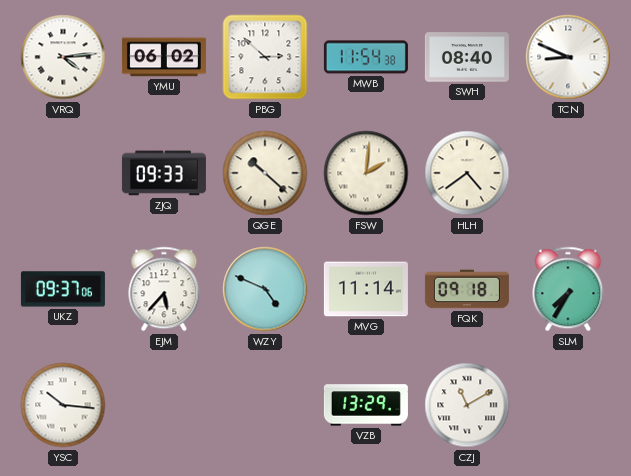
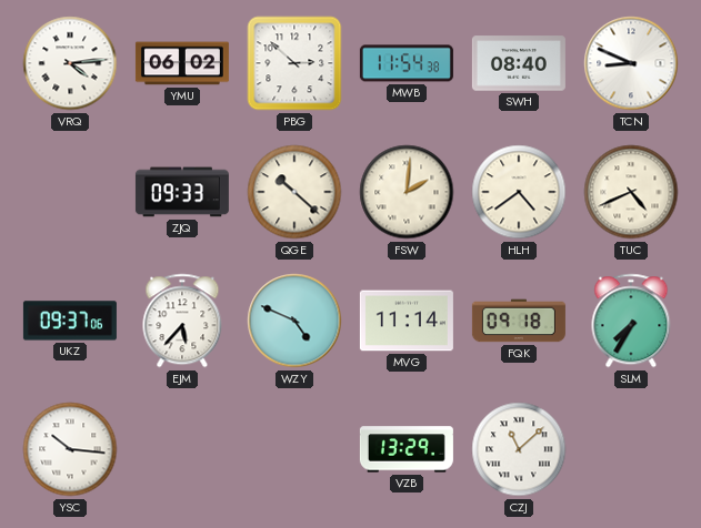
TUC: none -> 4:41
CZJ: 11:10 -> 11:08
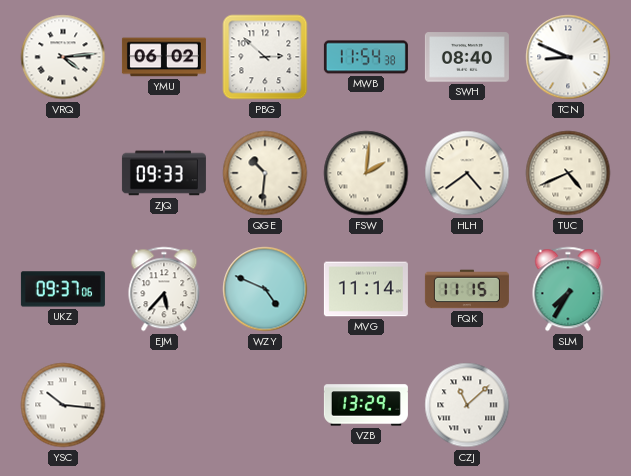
QGE: 10:22 -> 10:31
FQK: 09:18 -> 11:15
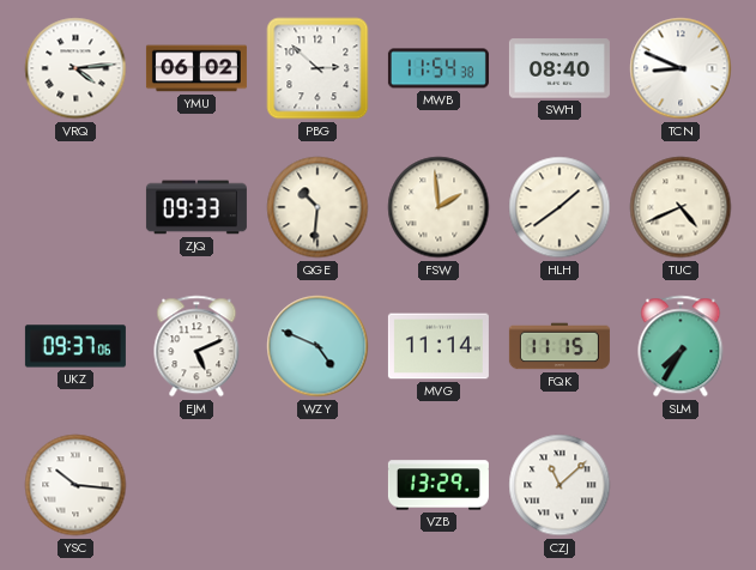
FSW: 2:01 -> 1:59
HLH: 4:39 -> 1:39
EJM: 5:37 -> 5:11
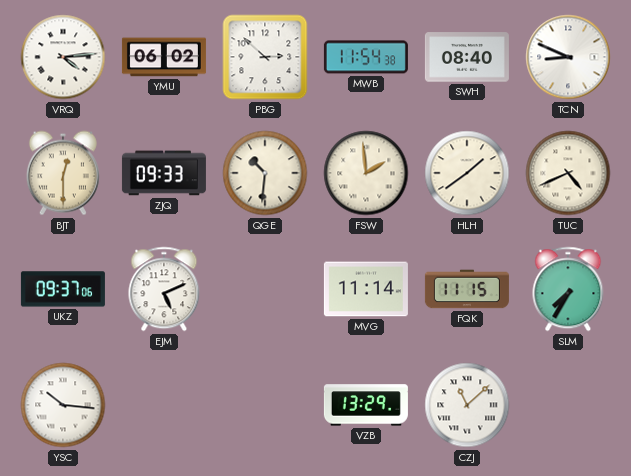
BJT: none -> 12:30
WZY: 4:49 -> none
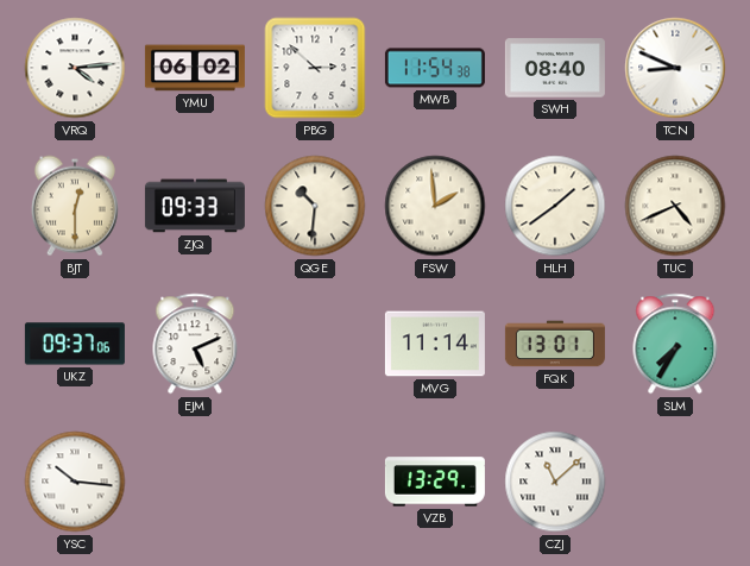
FQK: 11:15 -> 13:01
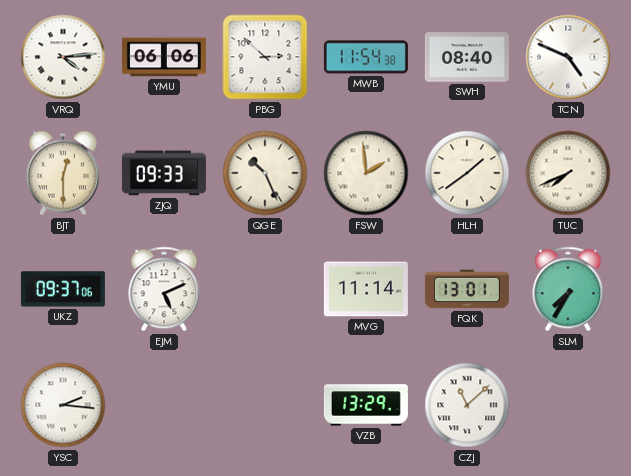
YMU: 06:02 -> 06:06
TCN: 8:49 -> 4:49
QGE: 10:31 -> 10:26
TUC: 4:41 -> 7:41
YSC: 10:16 -> 2:16
